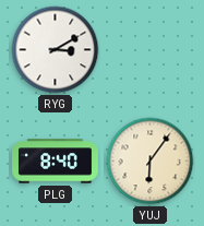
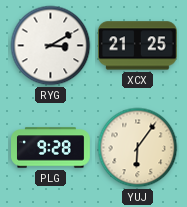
XCX: none -> 21:25
PLG: 8:40 -> 9:28
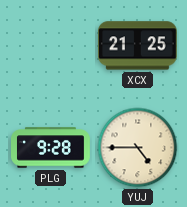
RYG: 3:10 -> none
YUJ: 6:06 -> 4:45
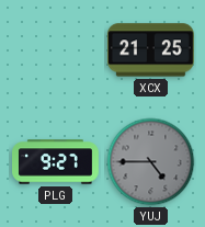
PLG: 9:28 -> 9:27
YUJ dial: cream -> grey
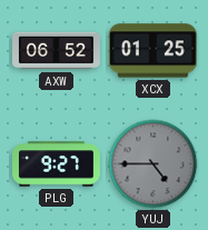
AXW: none -> 06:52
XCX: 21:25 -> 01:25
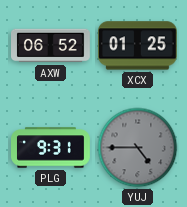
PLG: 9:27 -> 9:31
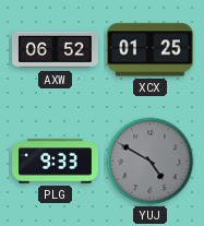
PLG: 9:31 -> 9:33
YUJ: 4:45 -> 4:50
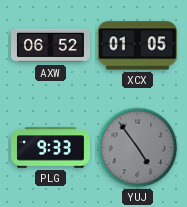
XCX: 01:25 -> 01:05
YUJ: 4:50 -> 4:54
